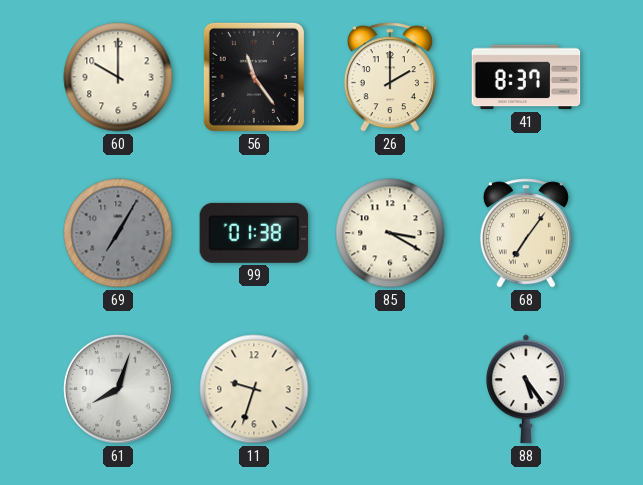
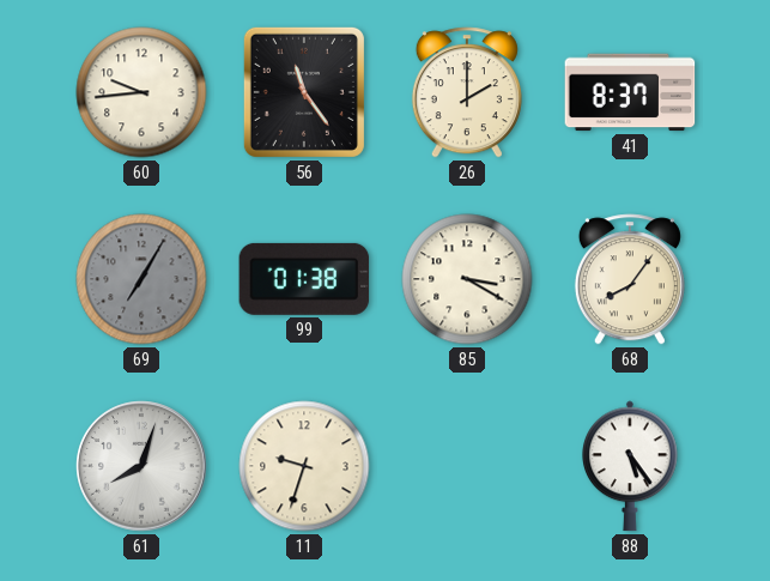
60: 10:00 -> 9:44
68: 7:06 -> 8:06
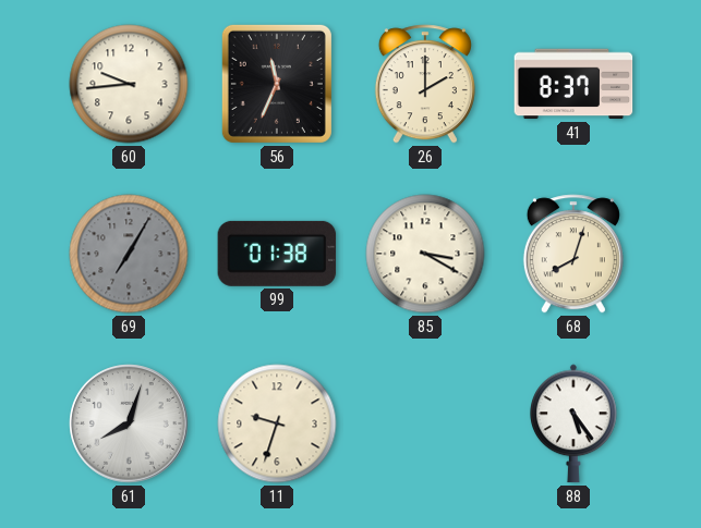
56: 11:24 -> 11:34
68: 8:06 -> 8:03
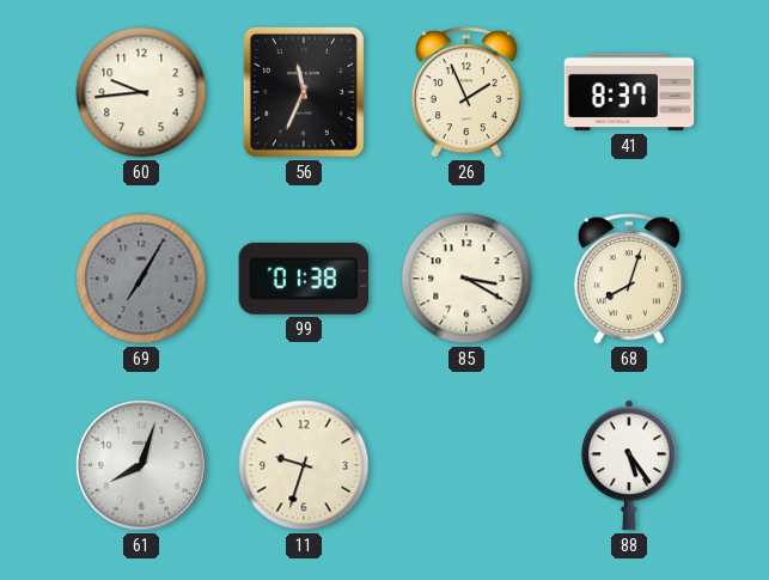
26: 2:00 -> 1:56
